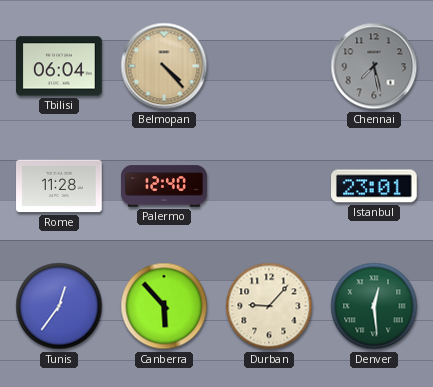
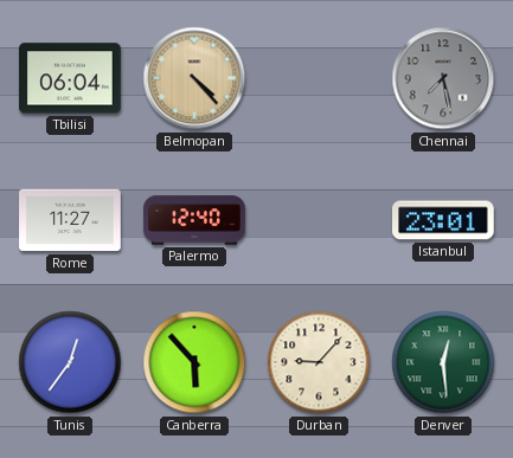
Rome: 11:28 -> 11:27
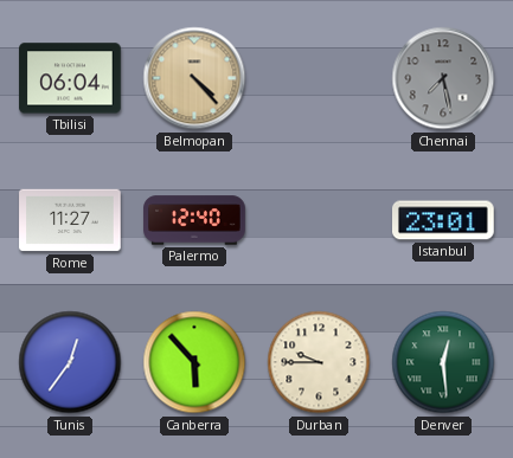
Durban: 9:07 -> 9:45
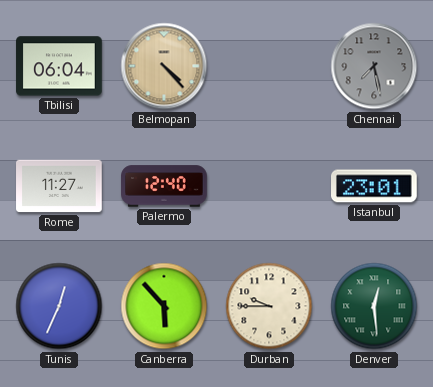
Tunis: 12:36 -> 12:34
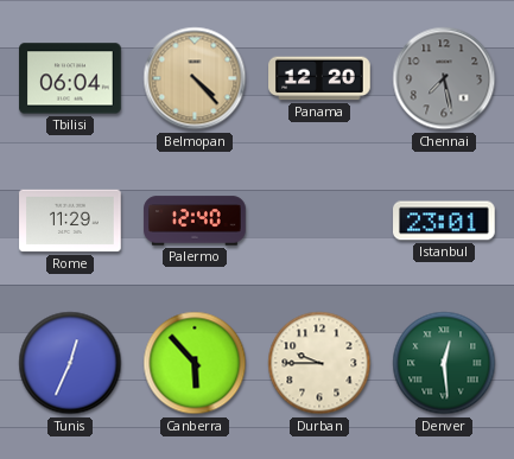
Panama: none -> 12:20
Rome: 11:27 -> 11:29
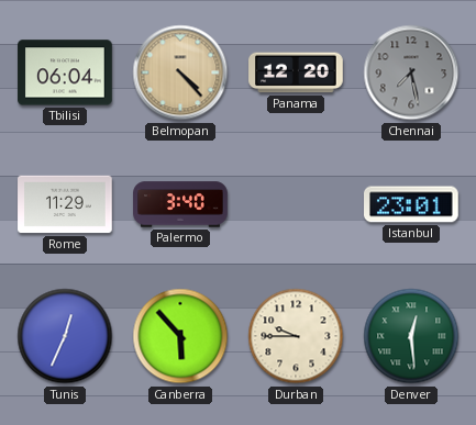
Palermo: 12:40 -> 3:40
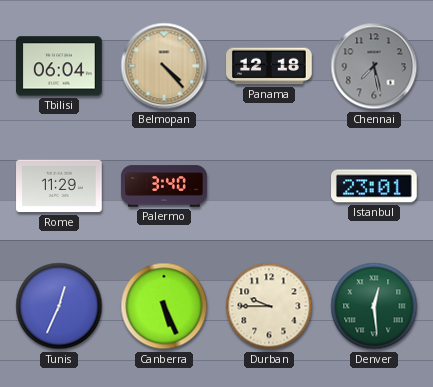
Panama: 12:20 -> 12:18
Canberra: 5:53 -> 5:26
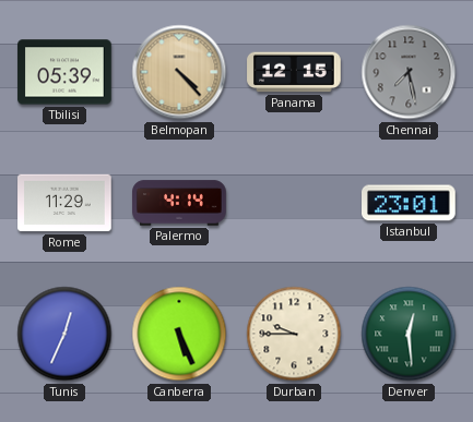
Tbilisi: 06:04 -> 05:39
Panama: 12:18 -> 12:15
Palermo: 3:40 -> 4:14
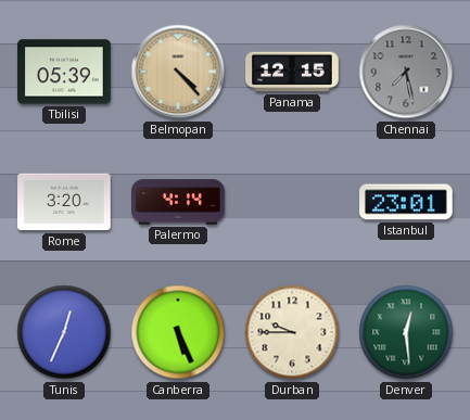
Rome: 11:29 -> 3:20
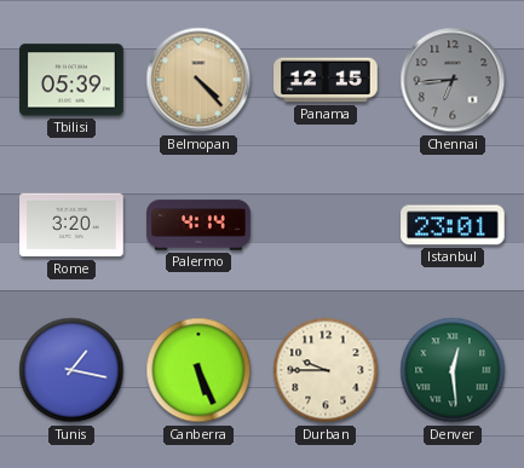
Chennai: 7:28 -> 6:44
Tunis: 12:34 -> 1:17
